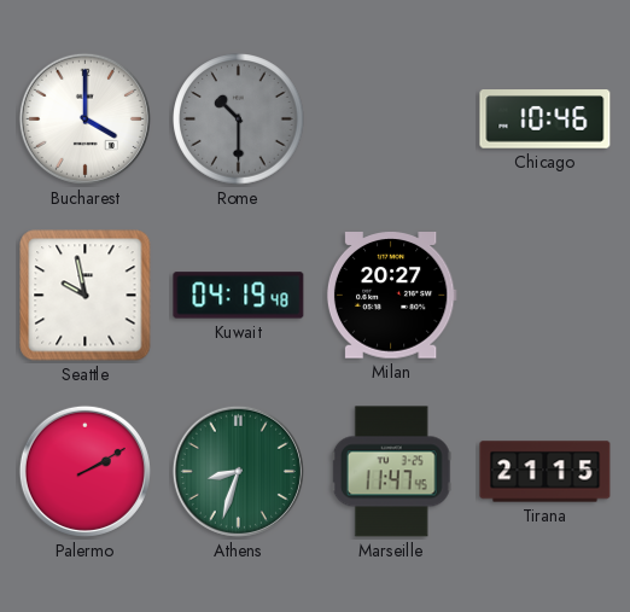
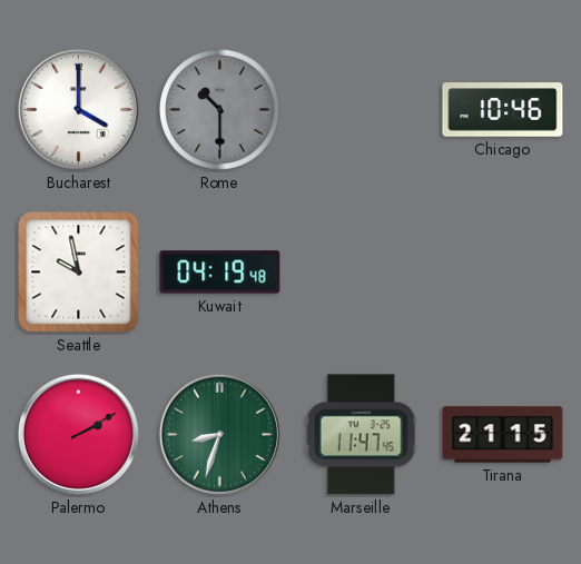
Milan: 20:27 -> none
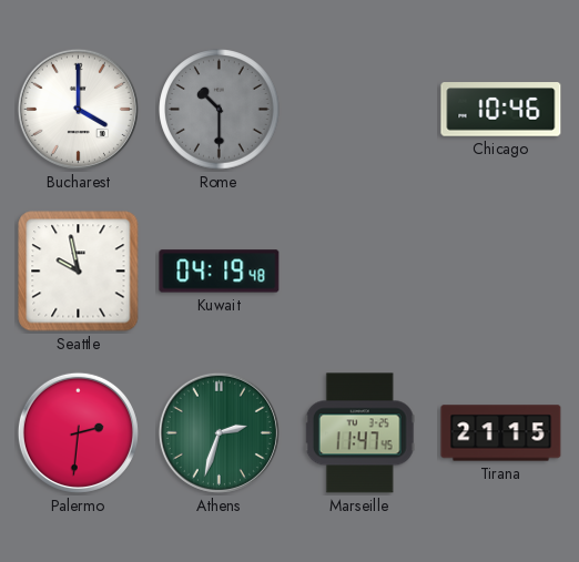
Palermo: 2:10 -> 2:31
Athens: 8:33 -> 2:33
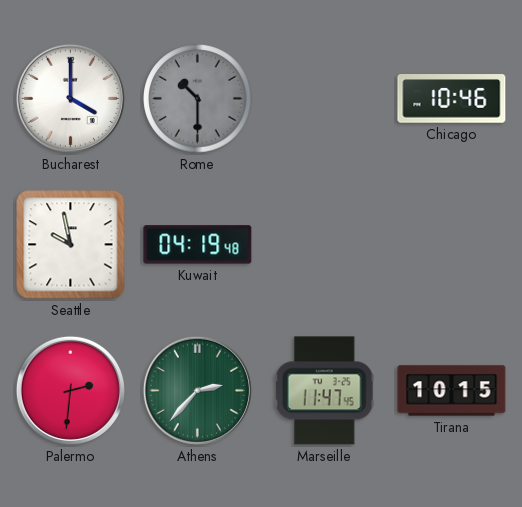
Athens: 2:33 -> 2:37
Tirana: 21:15 -> 10:15
